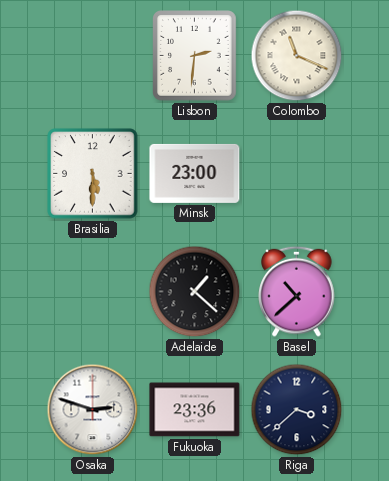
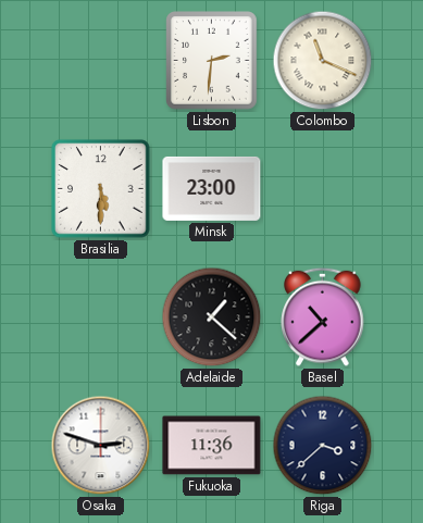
Fukuoka: 23:36 -> 11:36
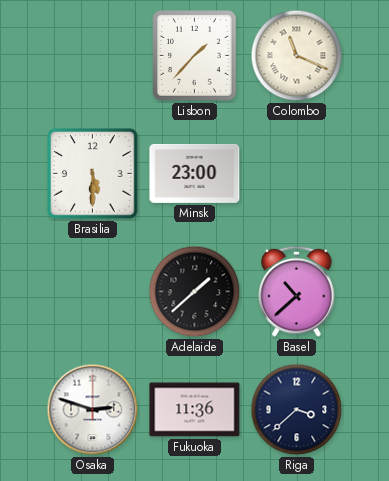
Lisbon: 2:31 -> 1:37
Adelaide: 1:22 -> 1:38
